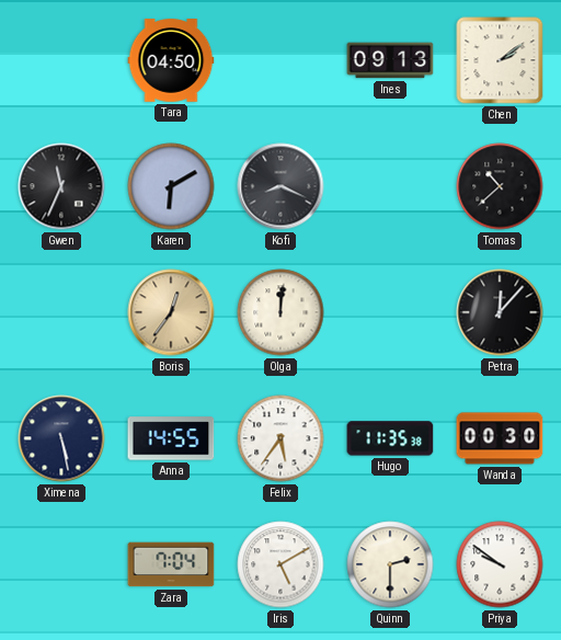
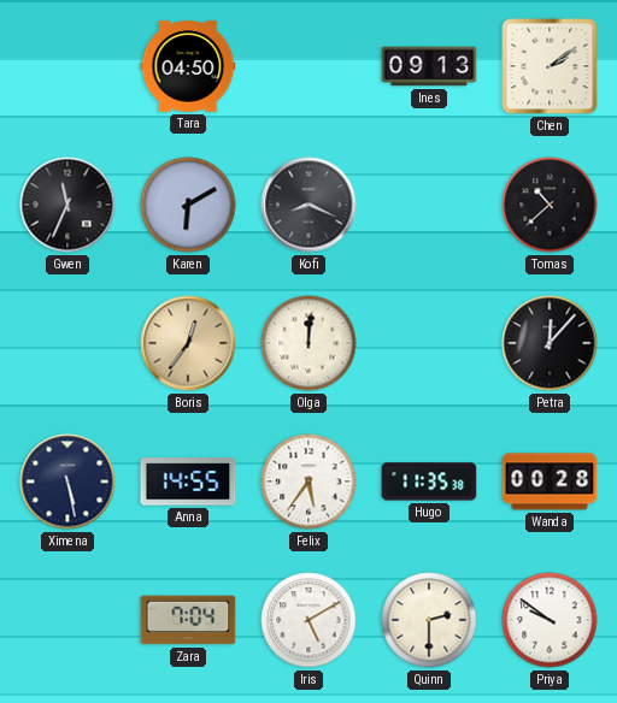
Wanda: 00:30 -> 00:28
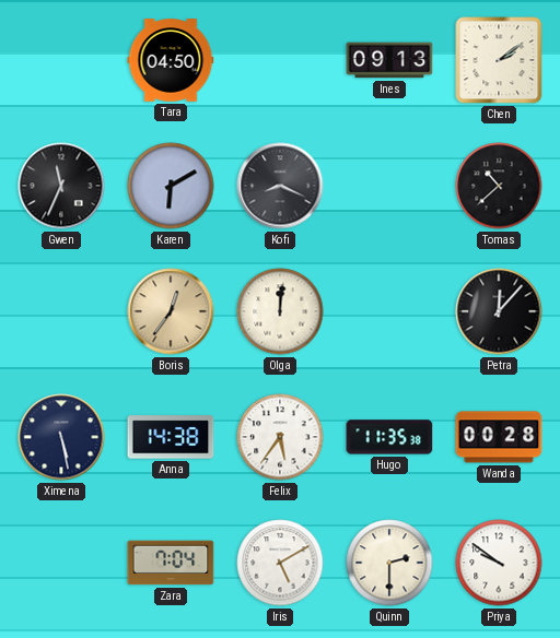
Anna: 14:55 -> 14:38
